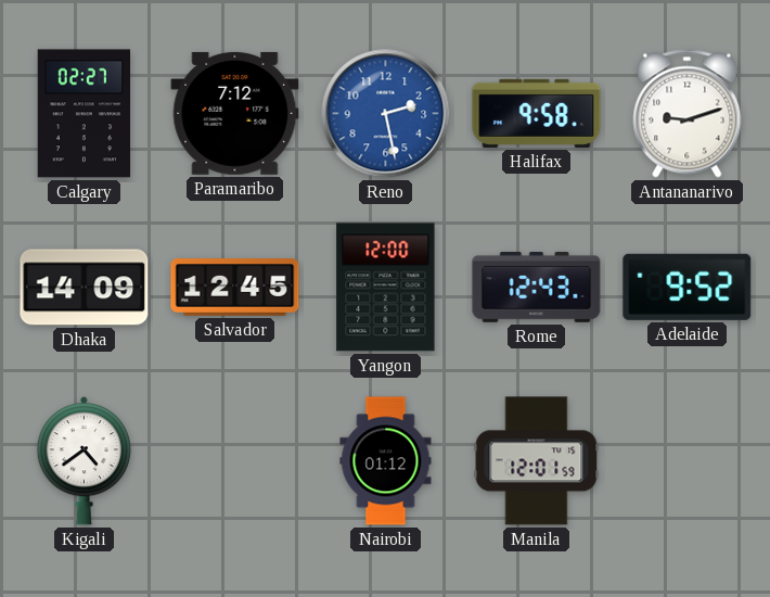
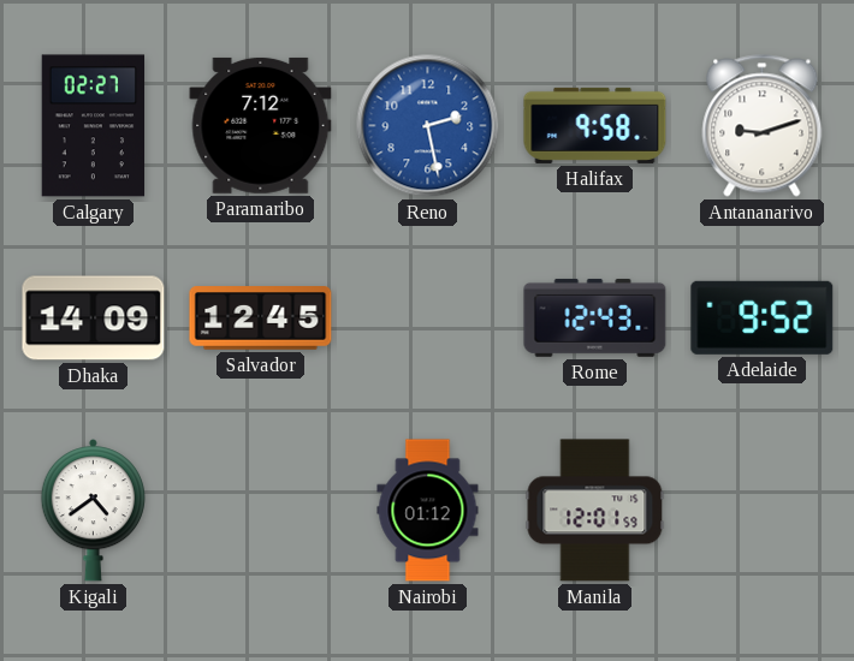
Yangon: 12:00 -> none
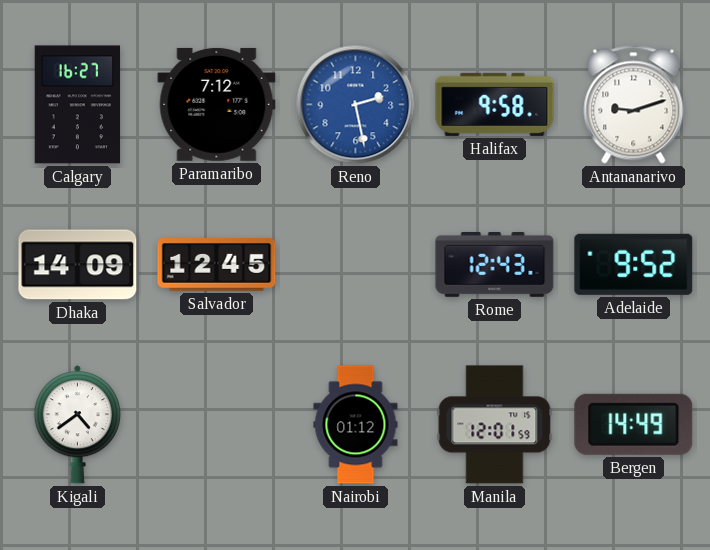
Calgary: 02:27 -> 16:27
Bergen: none -> 14:49
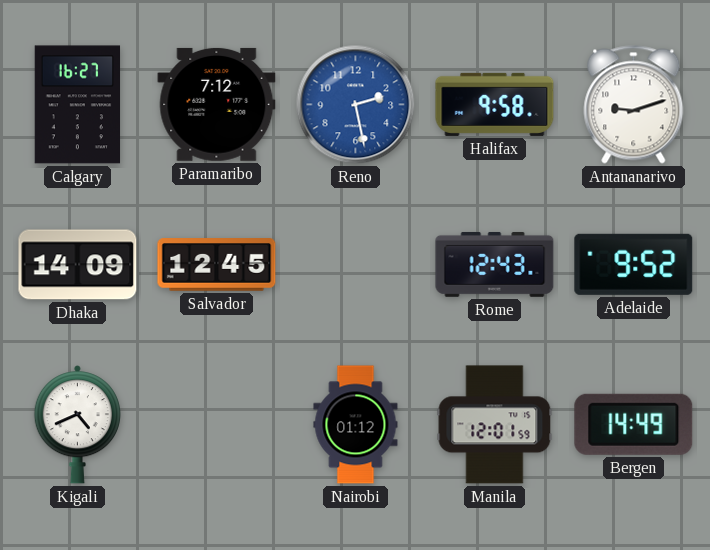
Kigali: 4:39 -> 4:41
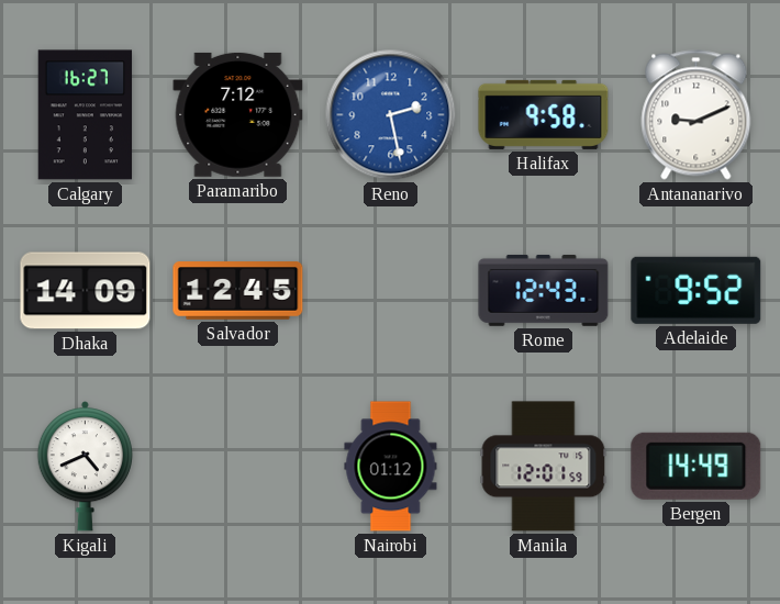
Antananarivo: 9:12 -> 9:11
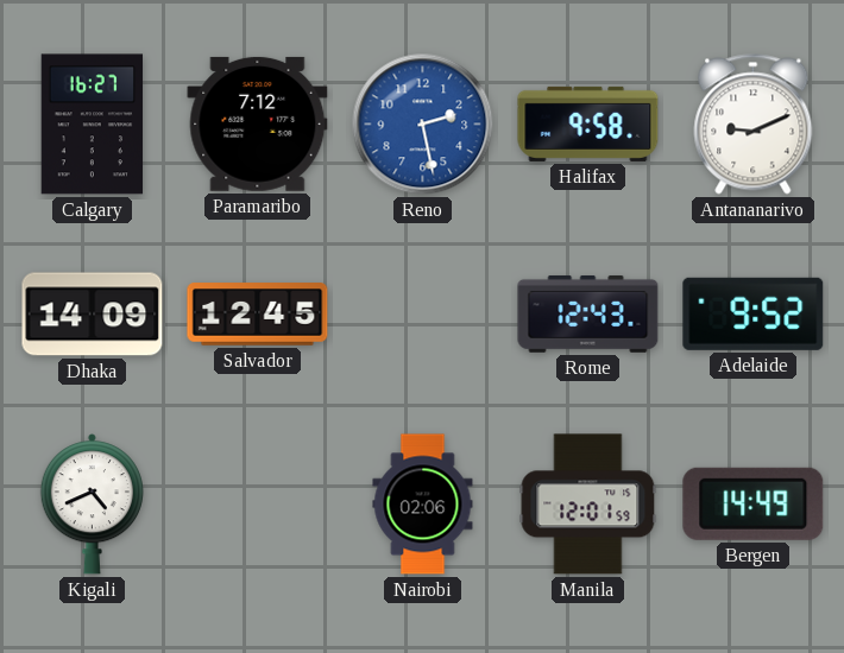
Nairobi: 01:12 -> 02:06
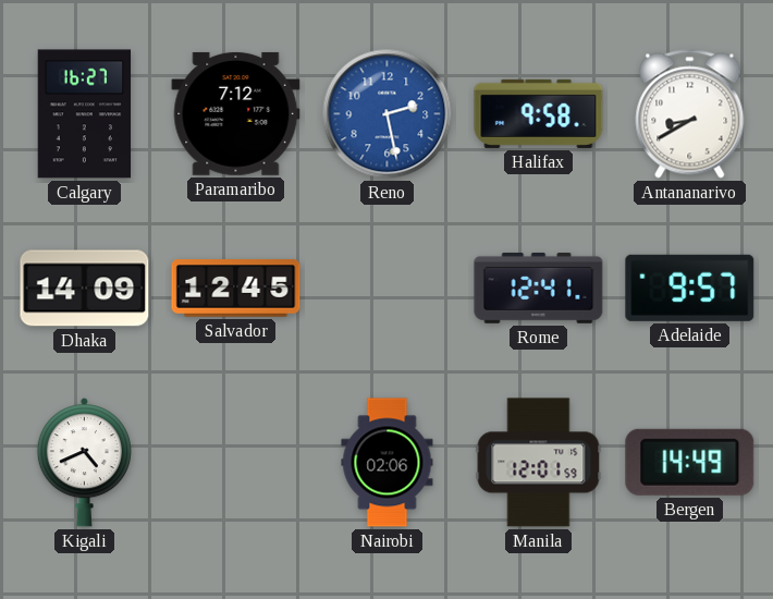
Antananarivo: 9:11 -> 8:40
Rome: 12:43 -> 12:41
Adelaide: 9:52 -> 9:57
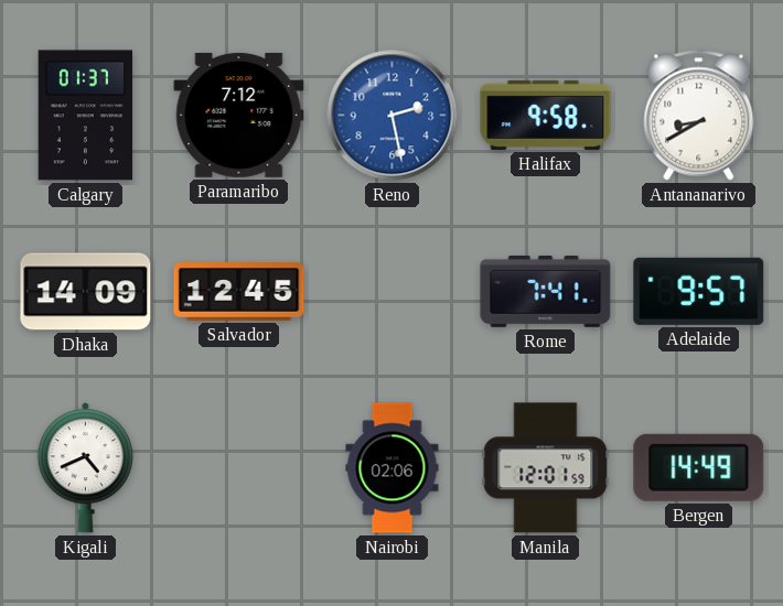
Calgary: 16:27 -> 01:37
Rome: 12:41 -> 7:41
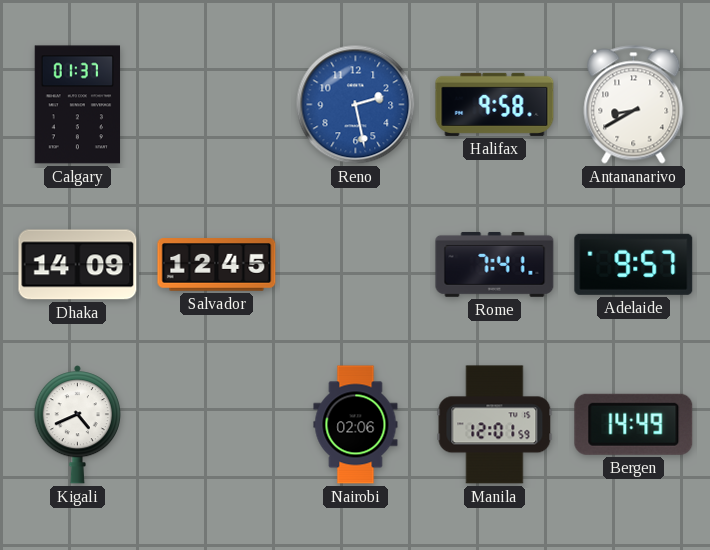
Paramaribo: 7:12 -> none
